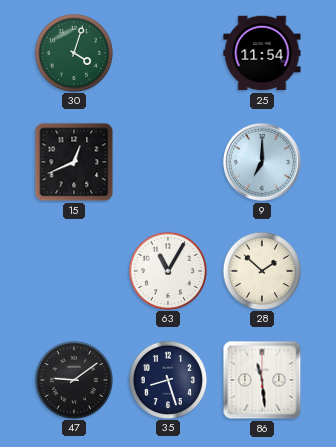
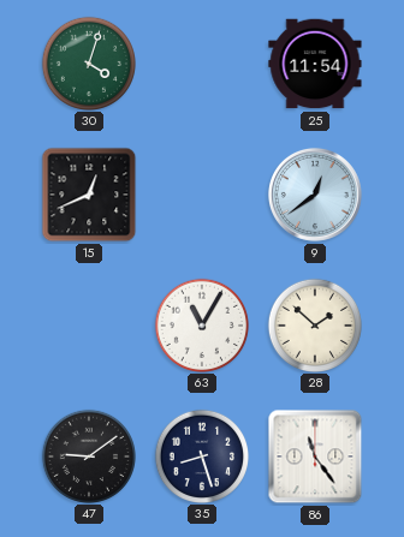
9: 7:00 -> 12:39
86: 11:29 -> 11:24
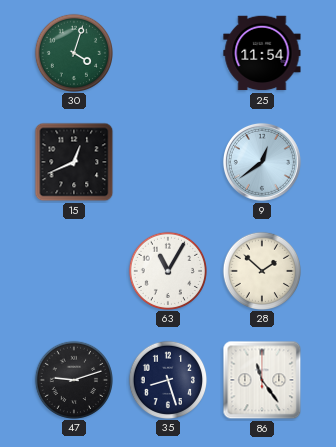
47: 9:09 -> 9:12
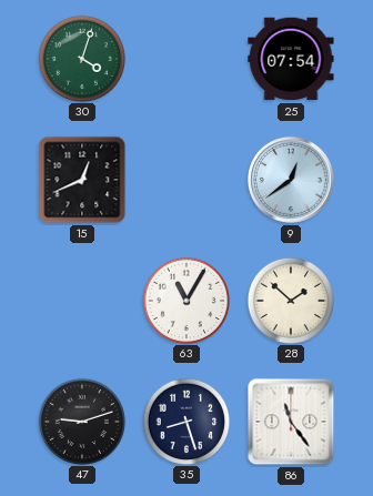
25: 11:54 -> 07:54
